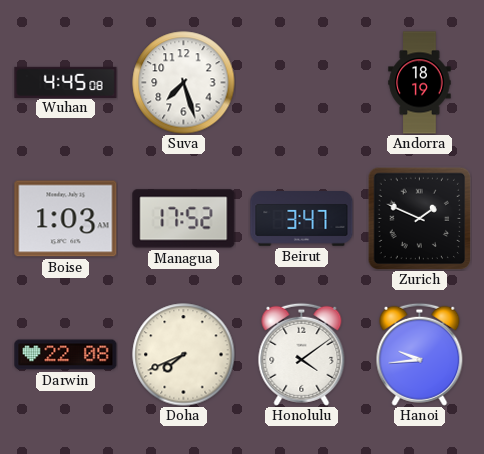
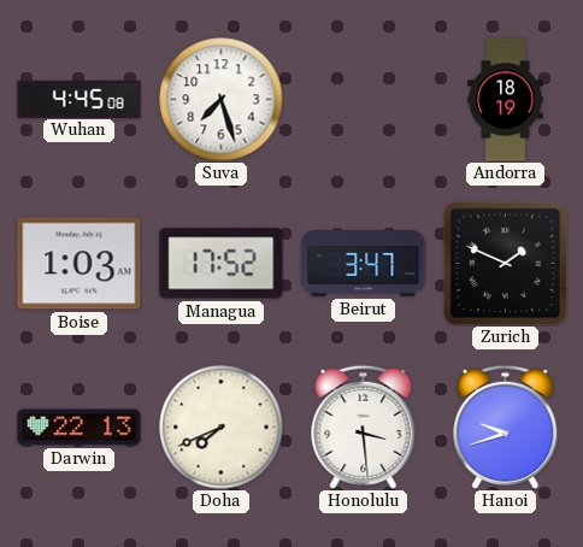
Darwin: 22:08 -> 22:13
Honolulu: 4:09 -> 3:29
Hanoi: 9:44 -> 9:42
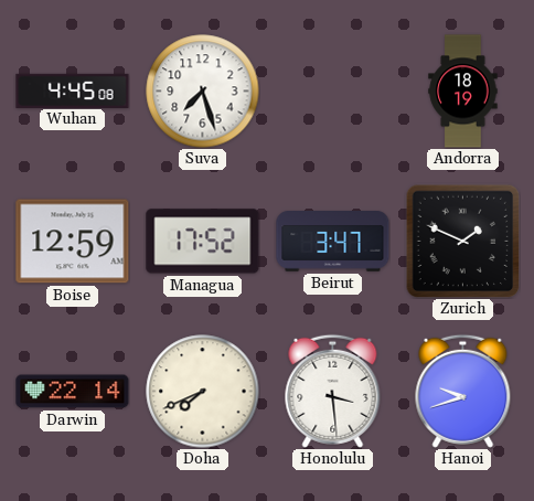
Boise: 1:03 -> 12:59
Darwin: 22:13 -> 22:14
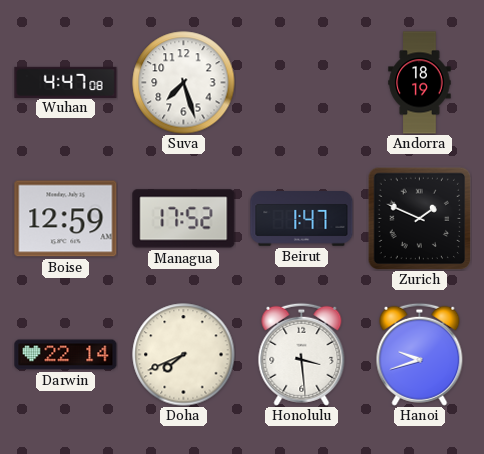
Wuhan: 4:45 -> 4:47
Beirut: 3:47 -> 1:47
